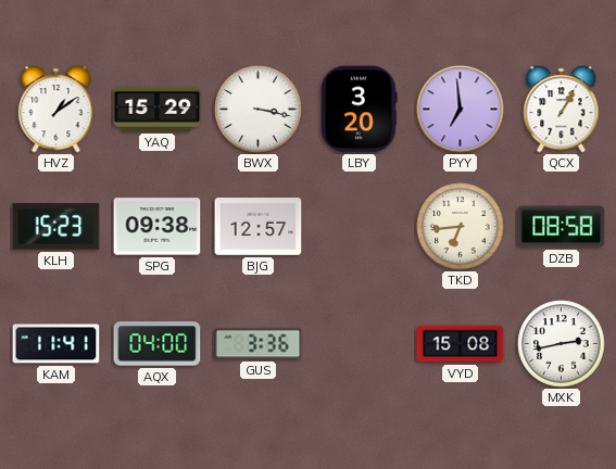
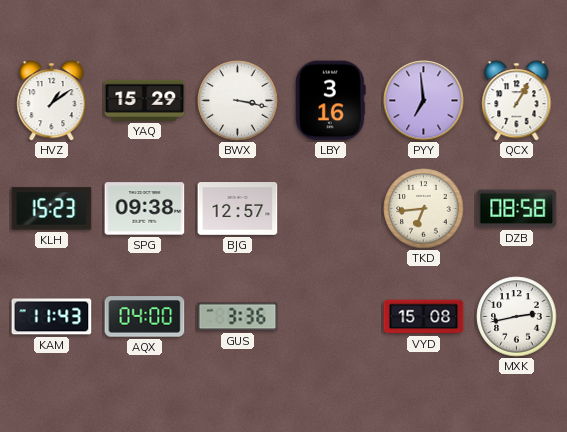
LBY: 3:20 -> 3:16
KAM: 11:41 -> 11:43
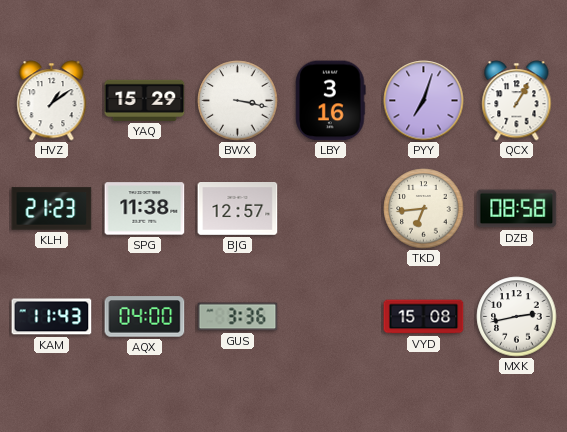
PYY: 6:59 -> 7:03
KLH: 15:23 -> 21:23
SPG: 09:38 -> 11:38
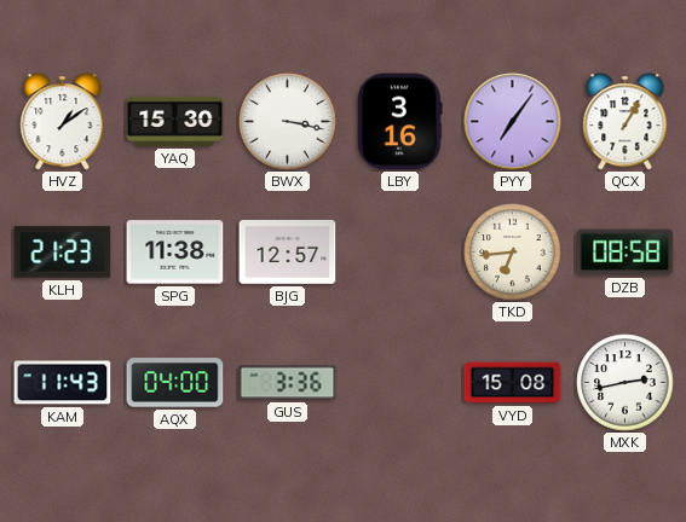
YAQ: 15:29 -> 15:30
PYY: 7:03 -> 7:06
